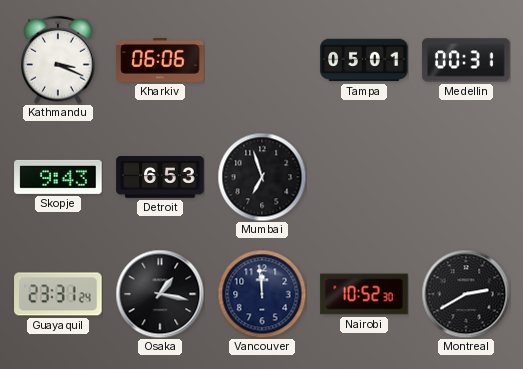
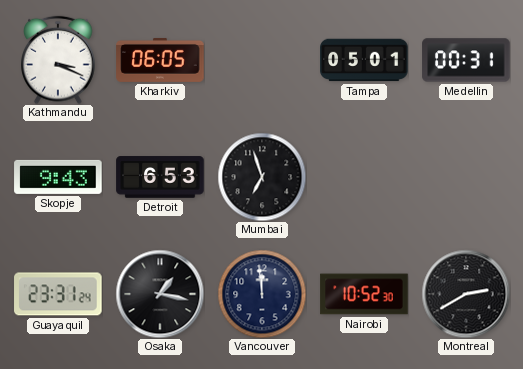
Kharkiv: 06:06 -> 06:05
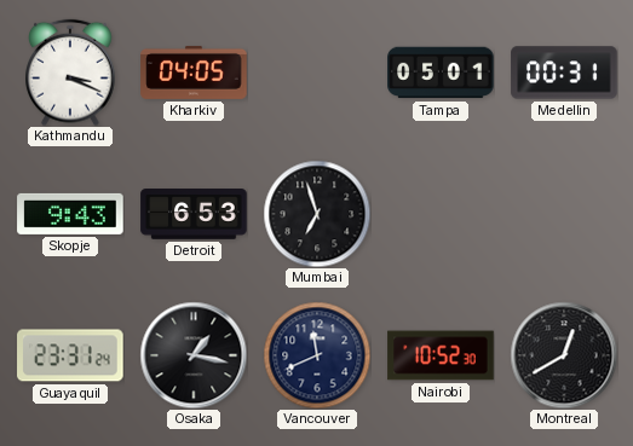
Kharkiv: 06:05 -> 04:05
Vancouver: 11:59 -> 11:41
Montreal: 2:40 -> 12:40
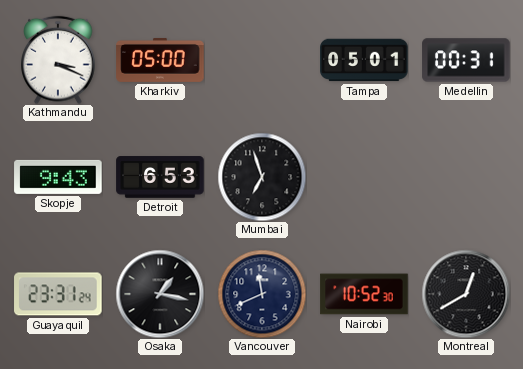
Kharkiv: 04:05 -> 05:00
